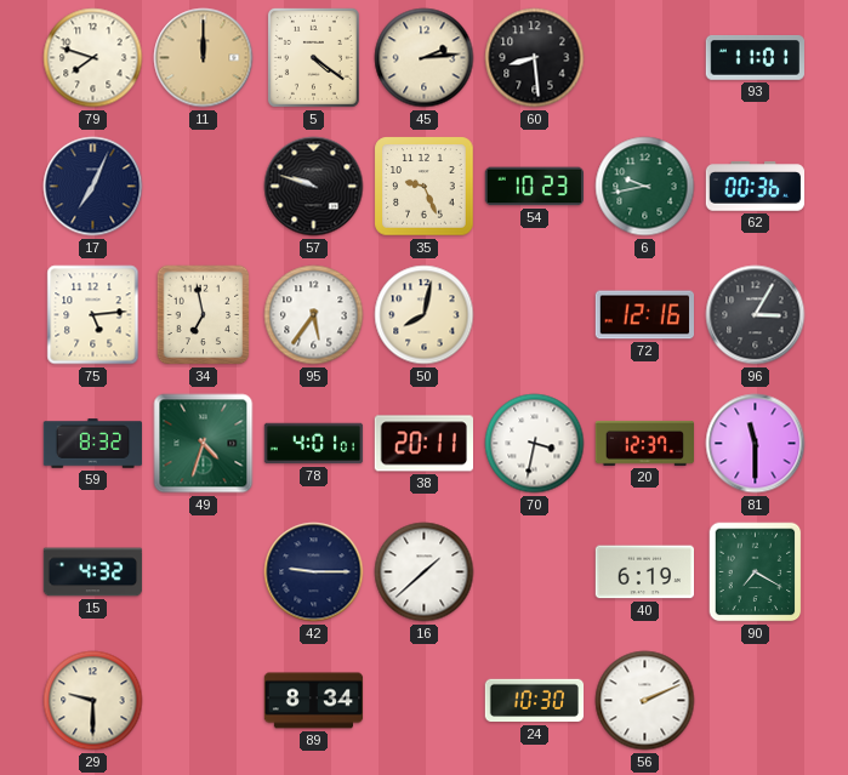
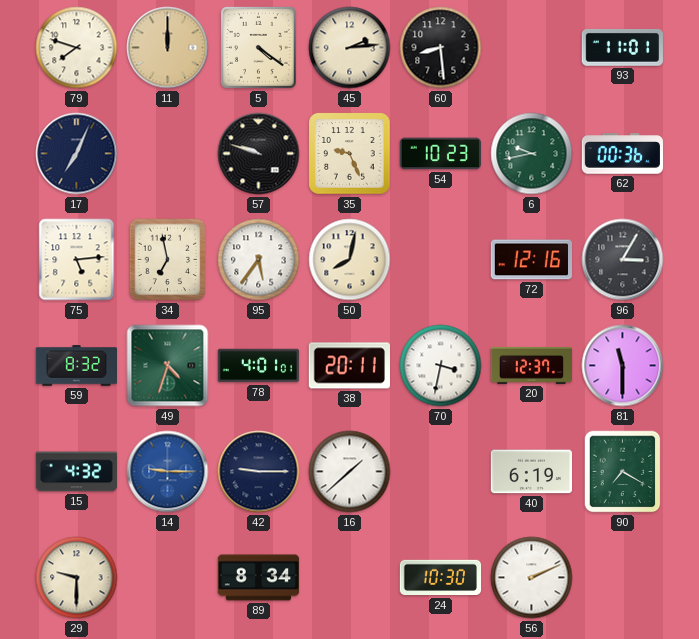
14: none -> 9:15
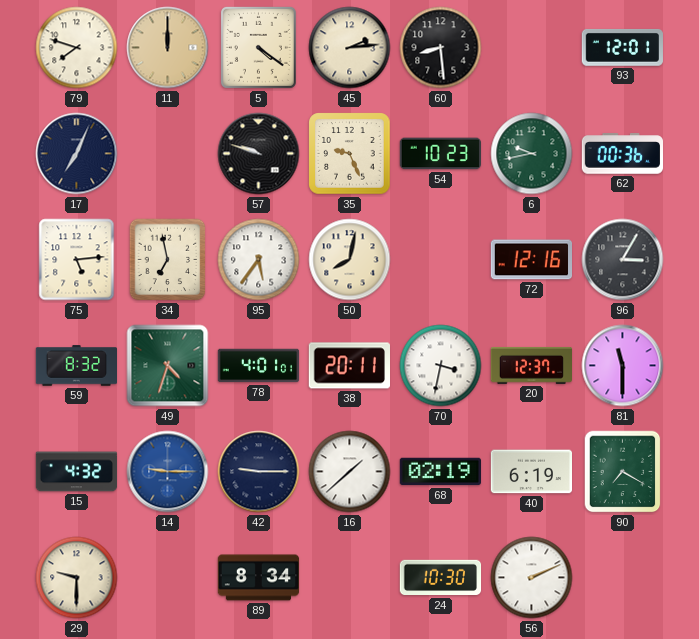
93: 11:01 -> 12:01
68: none -> 02:19
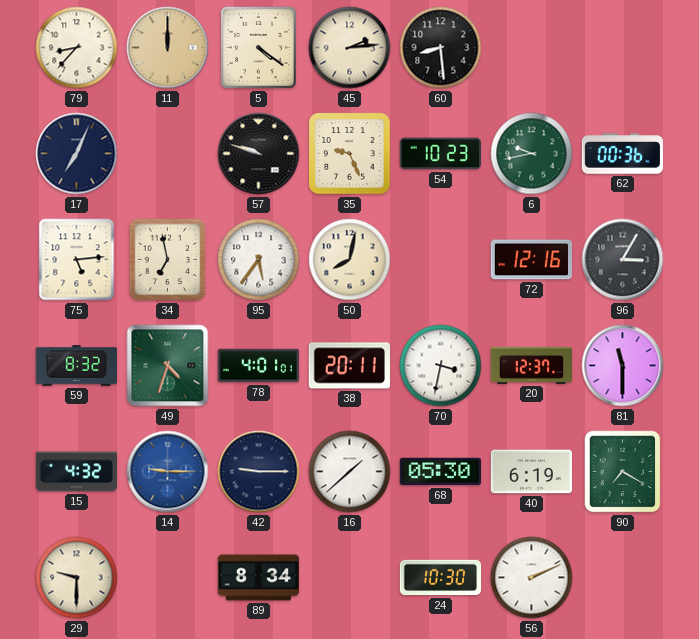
79: 7:48 -> 8:37
93: 12:01 -> none
68: 02:19 -> 05:30
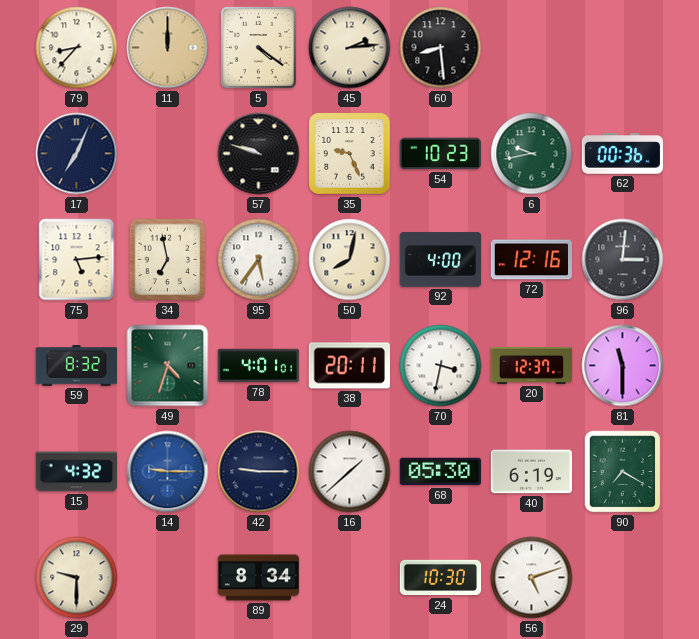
92: none -> 4:00
96: 3:05 -> 3:01
56: 2:11 -> 5:12
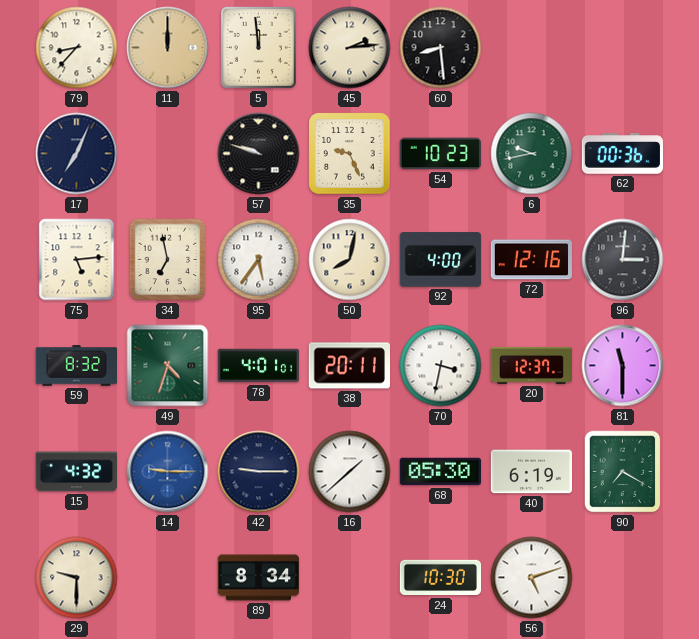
5: 4:21 -> 11:59
